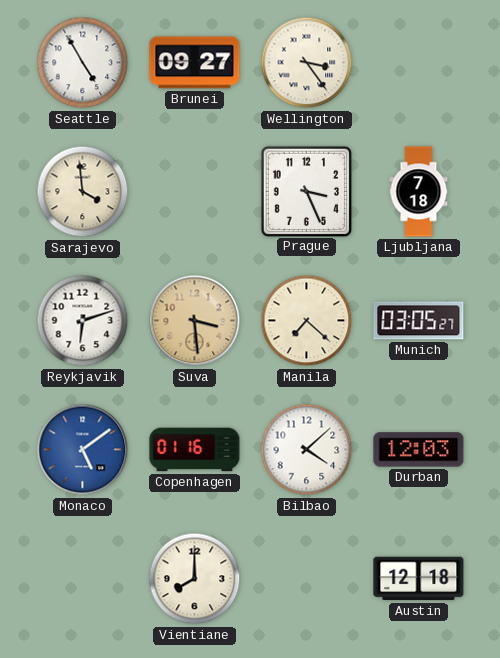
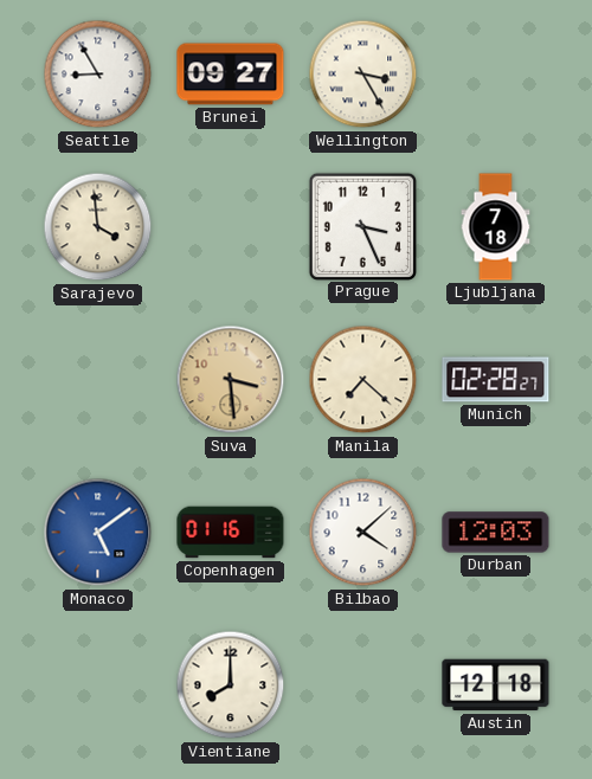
Seattle: 4:55 -> 8:55
Wellington: 3:24 -> 3:25
Reykjavik: 6:12 -> none
Munich: 03:05 -> 02:28
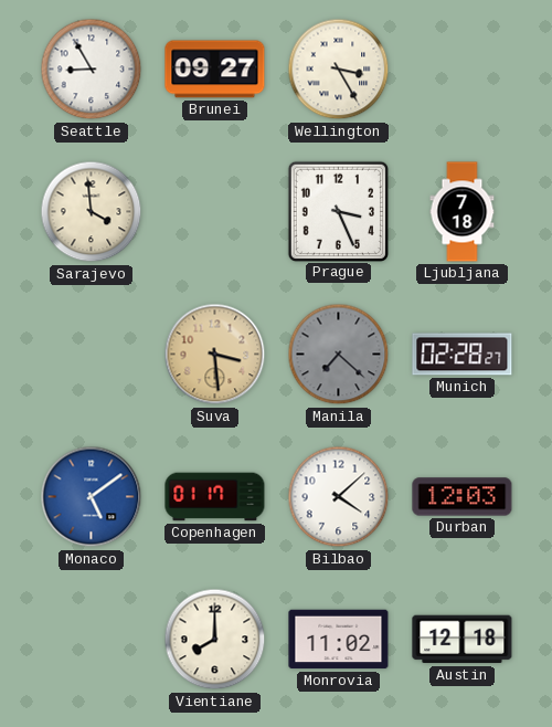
Manila dial: cream -> grey
Copenhagen: 01:16 -> 01:17
Monrovia: none -> 11:02
